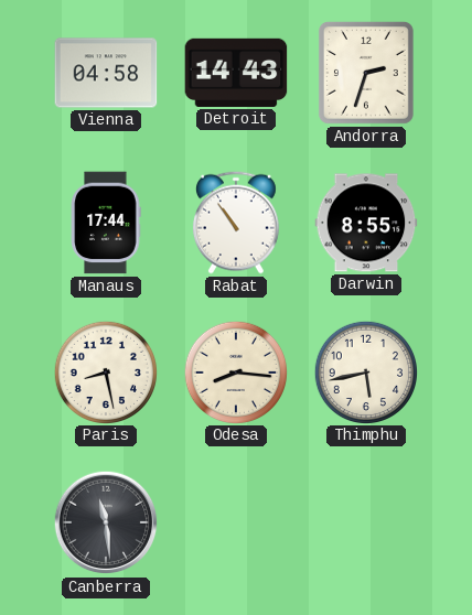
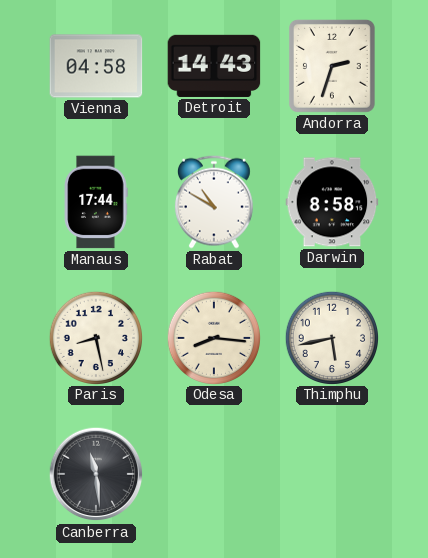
Rabat: 10:54 -> 10:50
Darwin: 8:55 -> 8:58
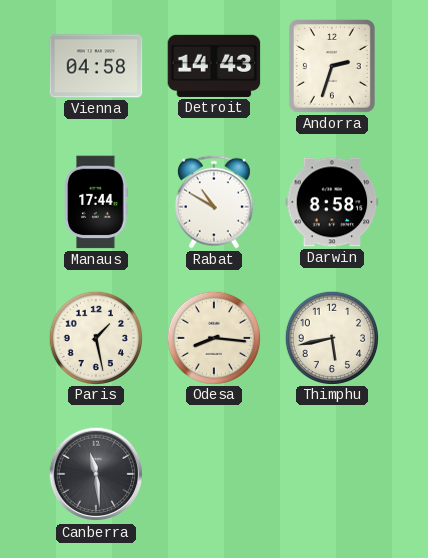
Paris: 8:28 -> 1:28
